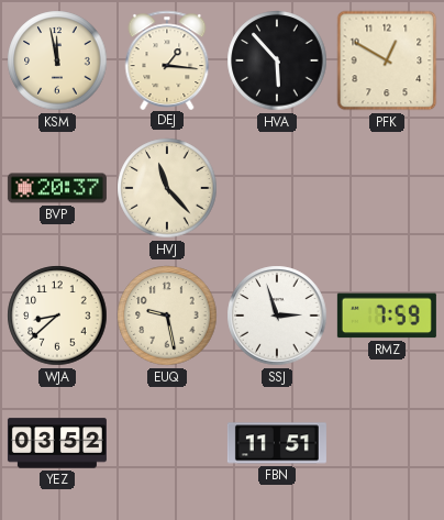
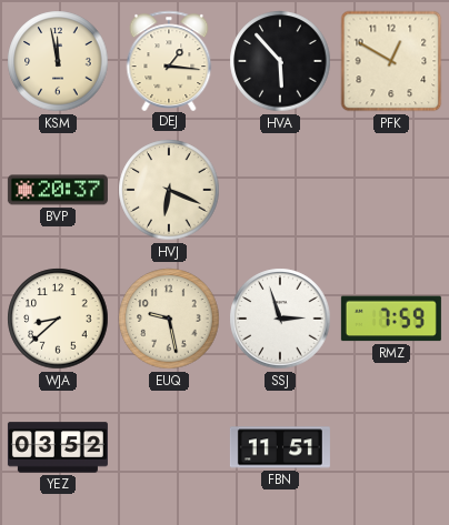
HVJ: 11:23 -> 6:19
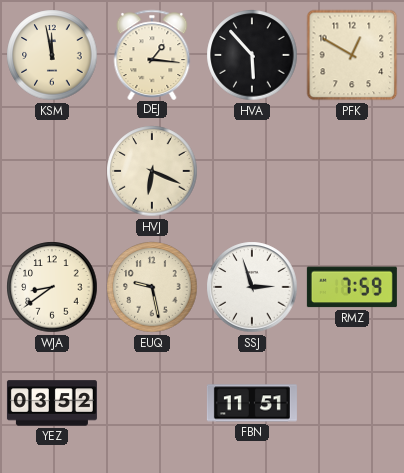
BVP: 20:37 -> none
WJA: 8:38 -> 8:39
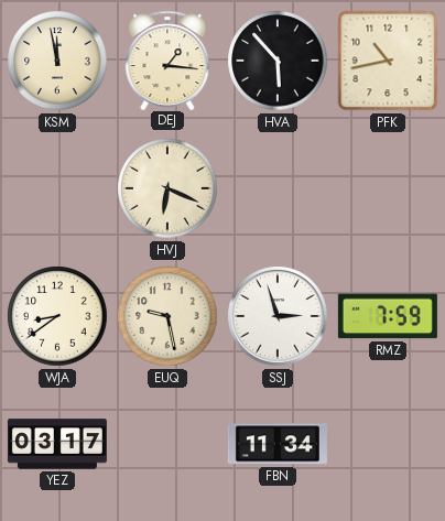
PFK: 12:50 -> 10:43
YEZ: 03:52 -> 03:17
FBN: 11:51 -> 11:34
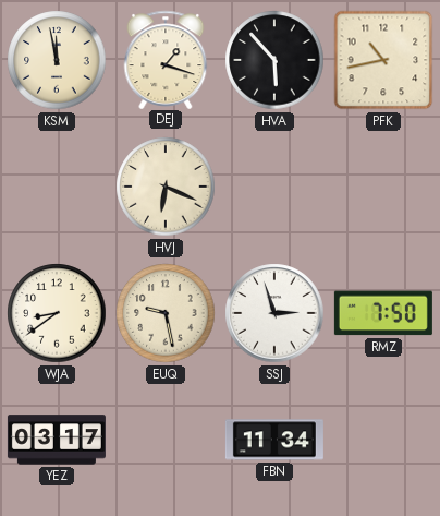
DEJ: 1:16 -> 1:18
RMZ: 7:59 -> 7:50
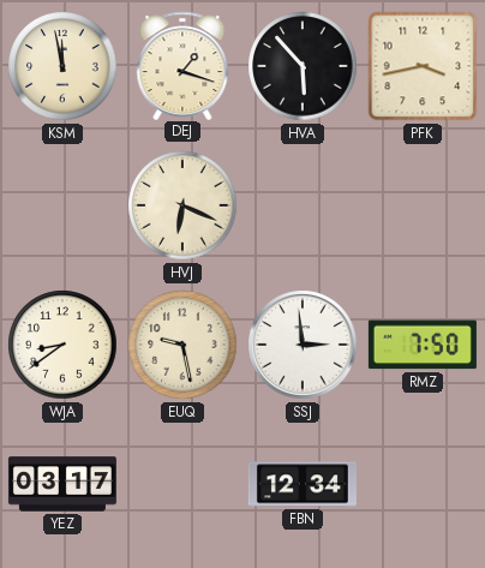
PFK: 10:43 -> 3:43
SSJ: 2:57 -> 2:59
FBN: 11:34 -> 12:34
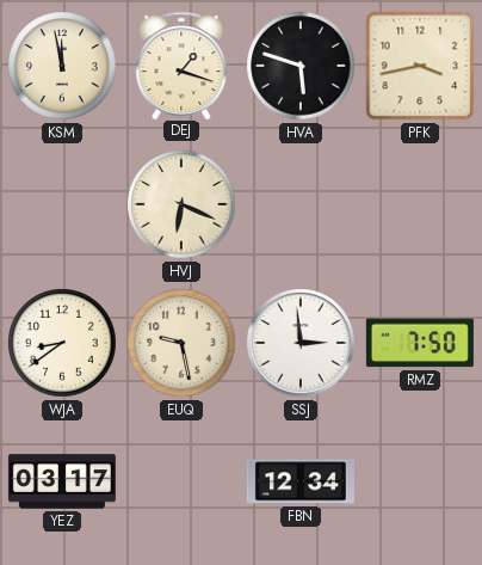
HVA: 5:53 -> 5:48
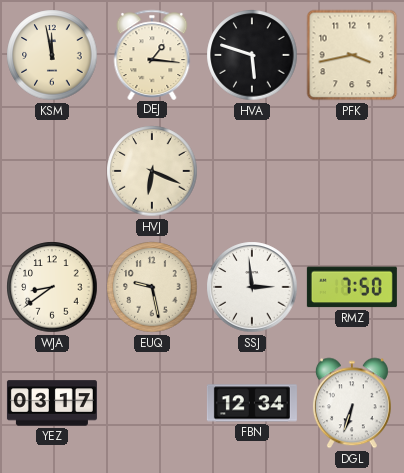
DEJ: 1:18 -> 1:16
DGL: none -> 6:33
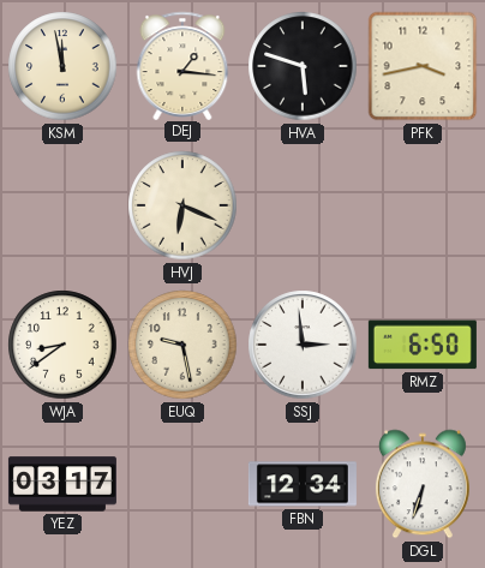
RMZ: 7:50 -> 6:50
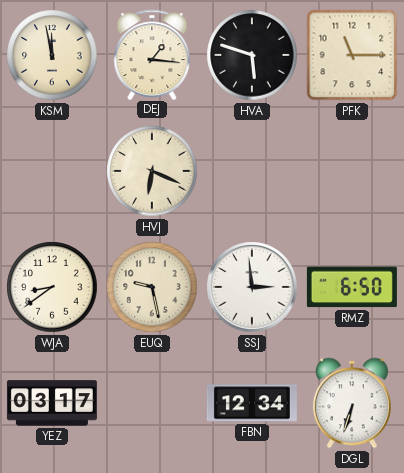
PFK: 3:43 -> 11:15
